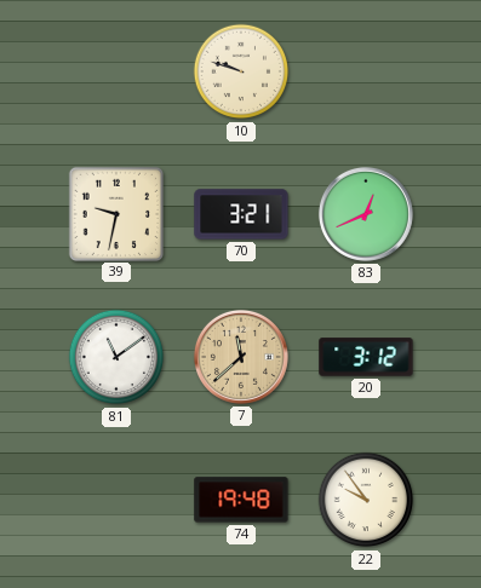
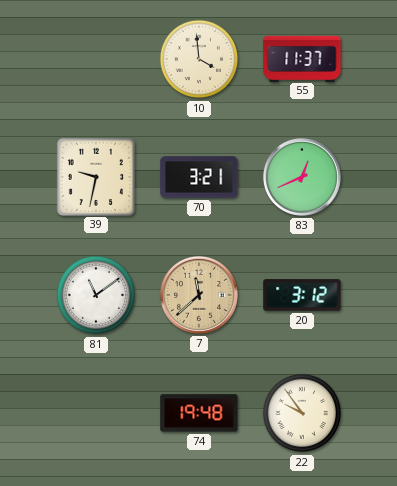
10: 9:48 -> 3:59
55: none -> 11:37
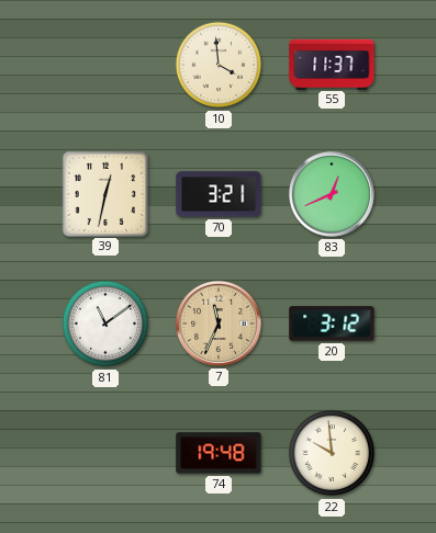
39: 9:32 -> 12:32
7: 11:38 -> 11:34
22: 9:54 -> 9:59
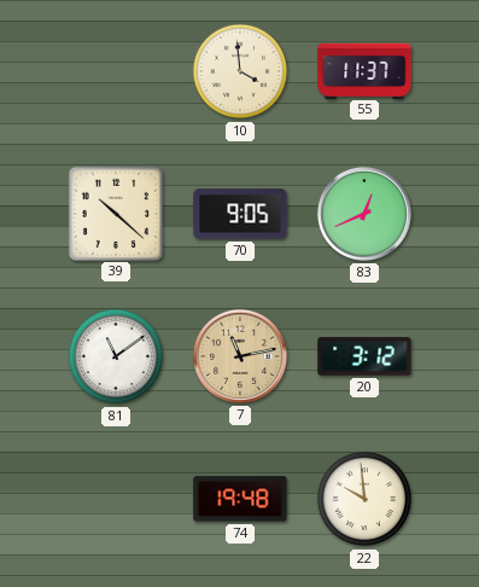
39: 12:32 -> 10:22
70: 3:21 -> 9:05
7: 11:34 -> 11:13
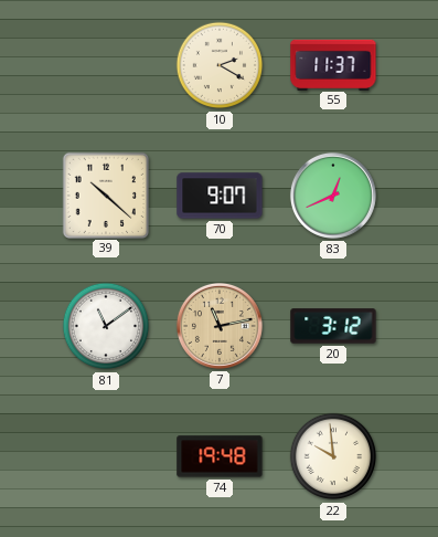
10: 3:59 -> 2:20
70: 9:05 -> 9:07
